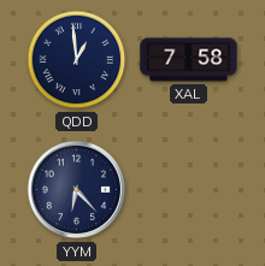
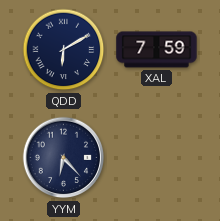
QDD: 12:59 -> 6:10
XAL: 7:58 -> 7:59
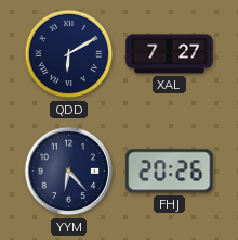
XAL: 7:59 -> 7:27
FHJ: none -> 20:26
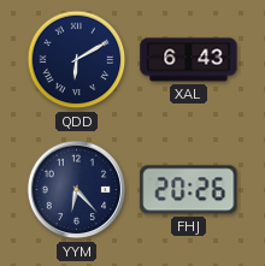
XAL: 7:27 -> 6:43
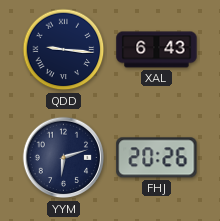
QDD: 6:10 -> 9:16
YYM: 6:23 -> 6:12
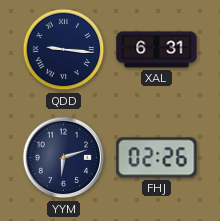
XAL: 6:43 -> 6:31
FHJ: 20:26 -> 02:26
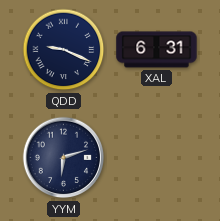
QDD: 9:16 -> 9:19
FHJ: 02:26 -> none
